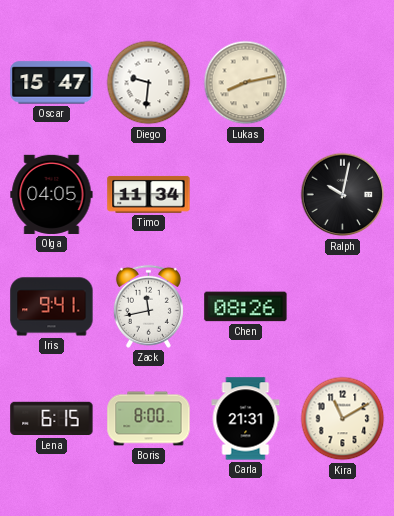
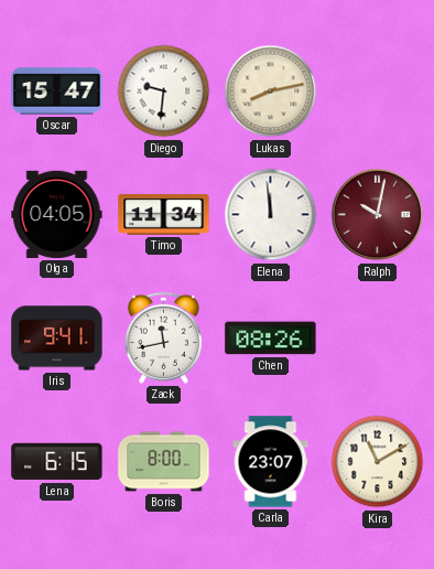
Elena: none -> 11:59
Ralph dial: black -> burgundy
Carla: 21:31 -> 23:07
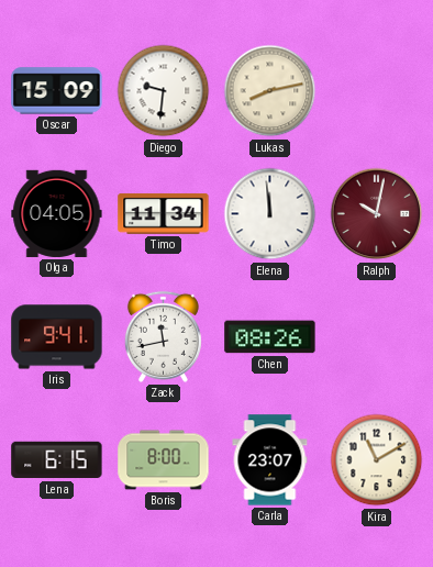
Oscar: 15:47 -> 15:09
